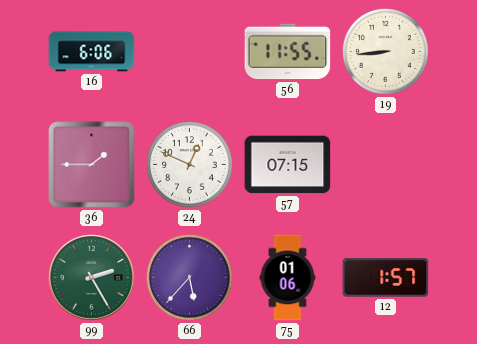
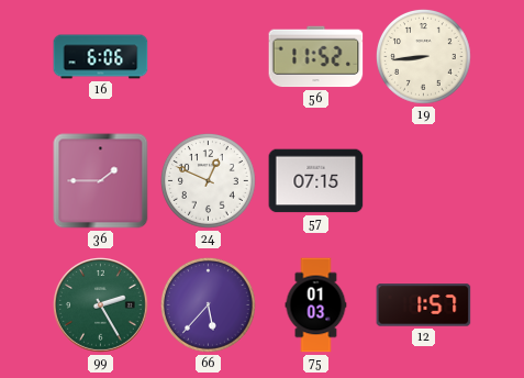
56: 11:55 -> 11:52
75: 01:06 -> 01:03
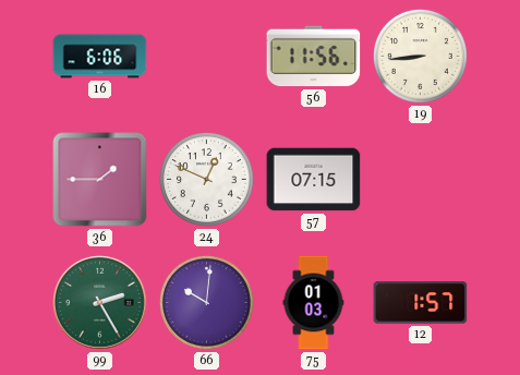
56: 11:52 -> 11:56
66: 5:37 -> 10:01
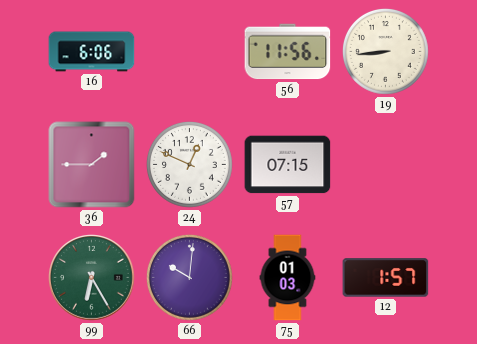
99: 2:25 -> 6:25
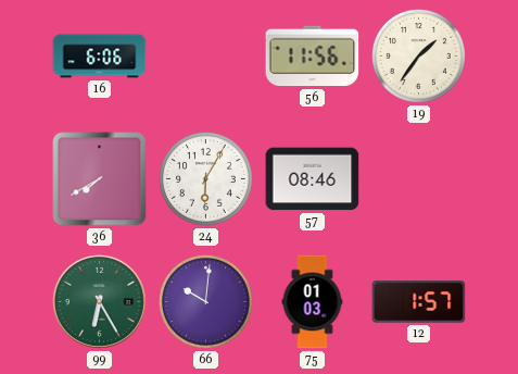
19: 8:44 -> 1:36
36: 1:45 -> 7:40
24: 12:49 -> 6:05
57: 07:15 -> 08:46
